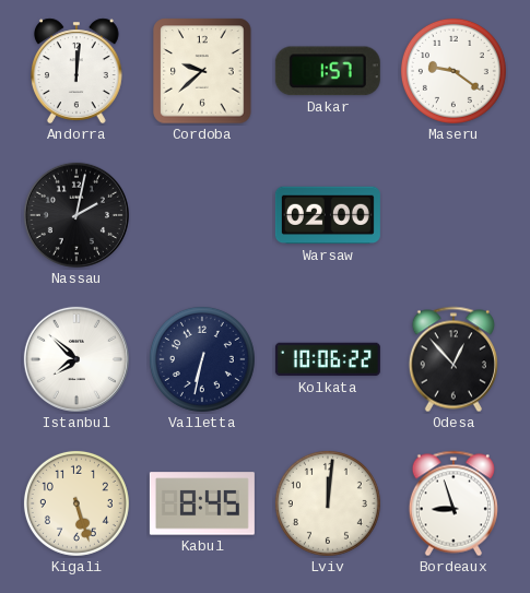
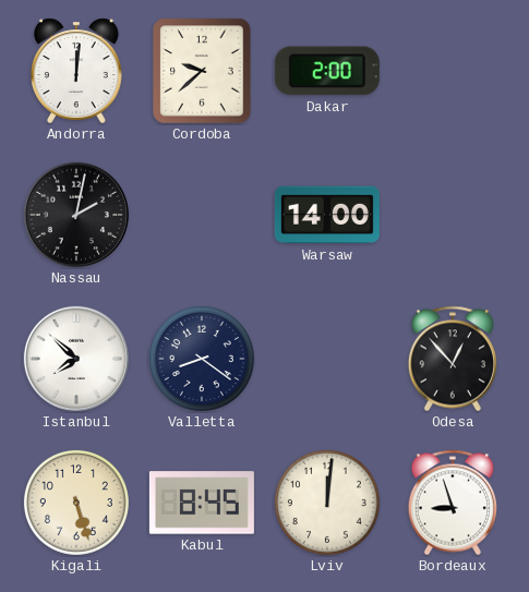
Dakar: 1:57 -> 2:00
Maseru: 9:21 -> none
Warsaw: 02:00 -> 14:00
Valletta: 6:32 -> 8:21
Kolkata: 10:06 -> none
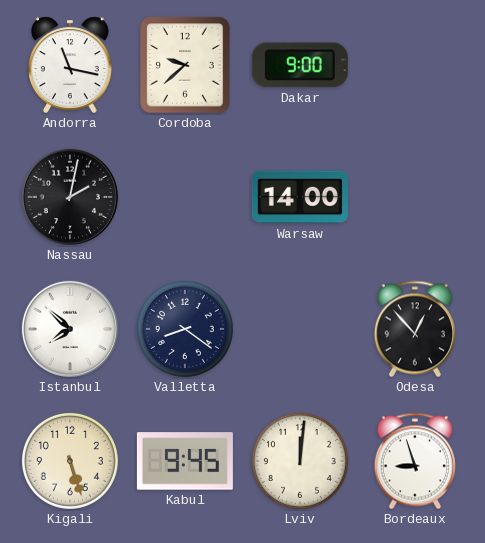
Andorra: 12:01 -> 11:17
Dakar: 2:00 -> 9:00
Kabul: 8:45 -> 9:45
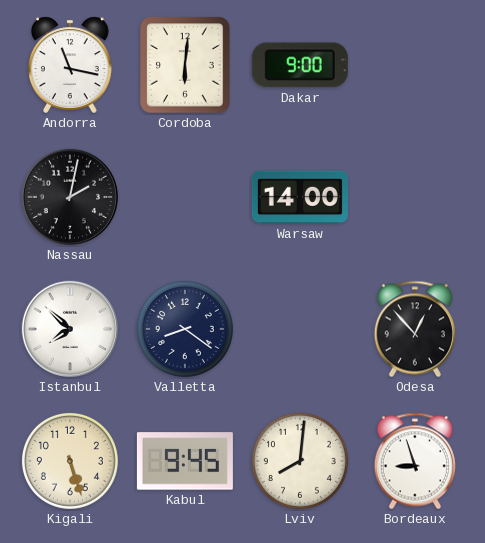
Cordoba: 9:38 -> 6:01
Lviv: 12:01 -> 8:01
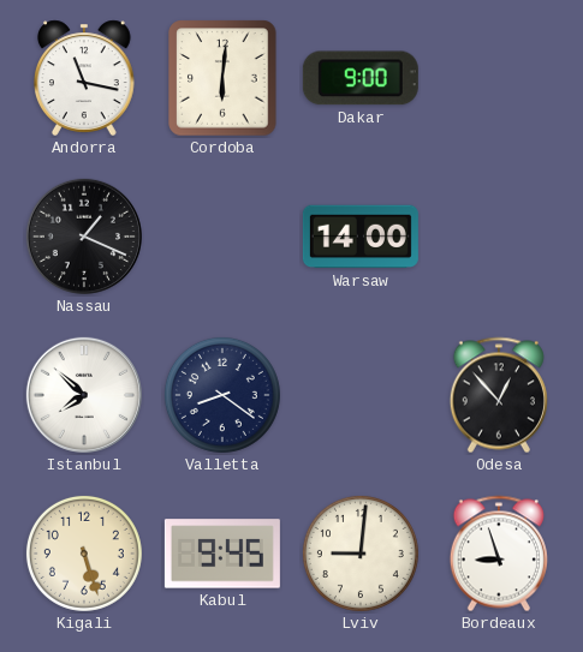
Nassau: 2:02 -> 1:19
Lviv: 8:01 -> 9:01
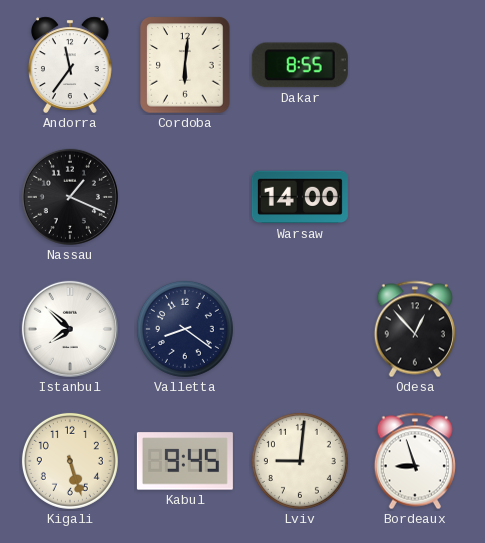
Andorra: 11:17 -> 11:36
Dakar: 9:00 -> 8:55
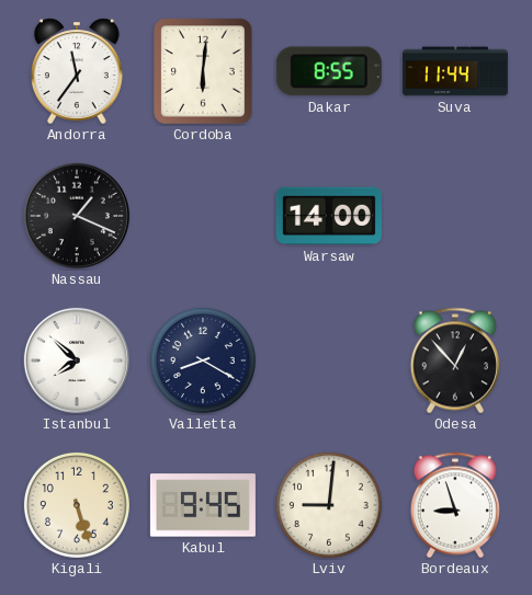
Suva: none -> 11:44
Valletta: 8:21 -> 8:20
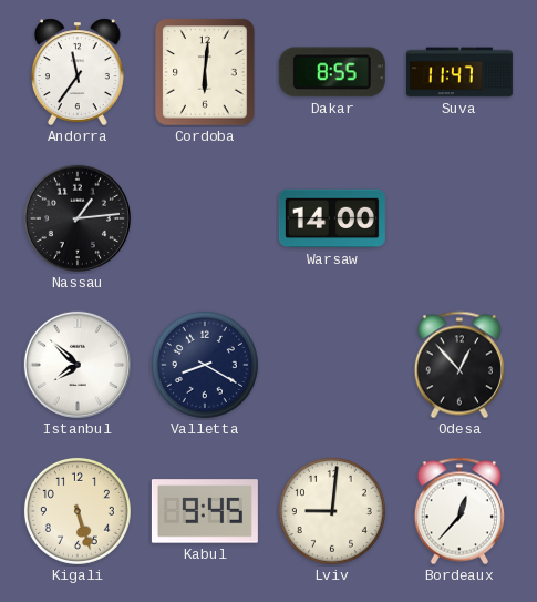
Suva: 11:44 -> 11:47
Nassau: 1:19 -> 1:14
Bordeaux: 8:57 -> 12:37
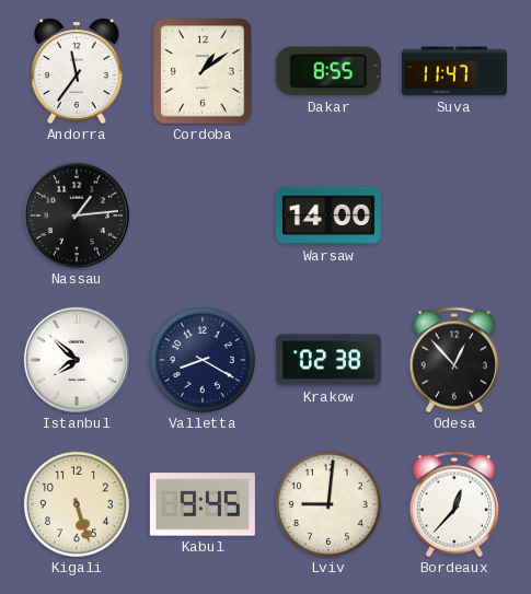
Cordoba: 6:01 -> 1:09
Krakow: none -> 02:38
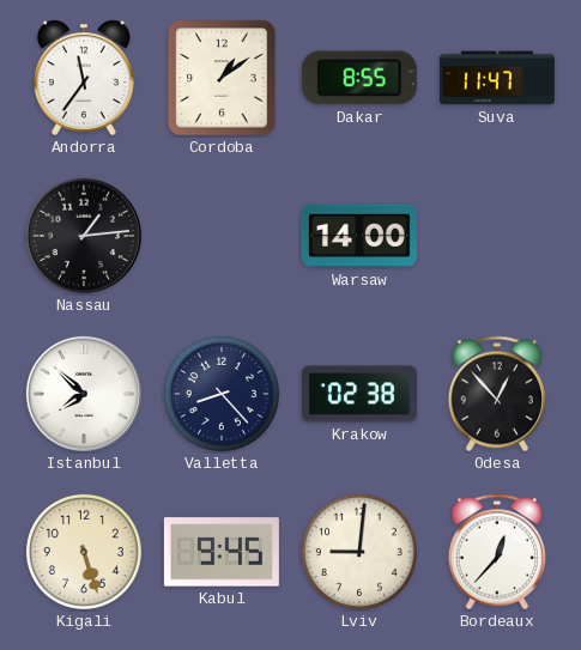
Valletta: 8:20 -> 8:23
